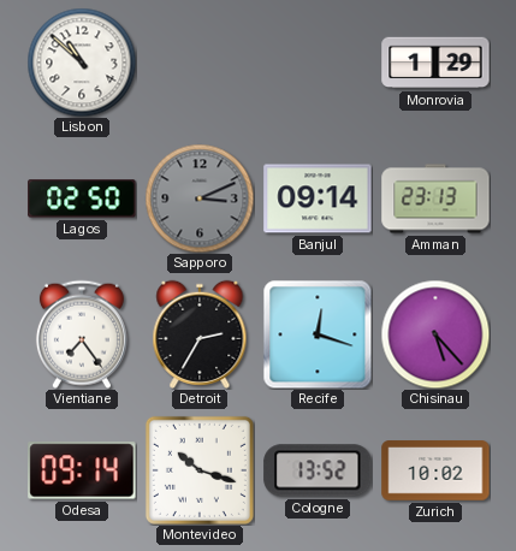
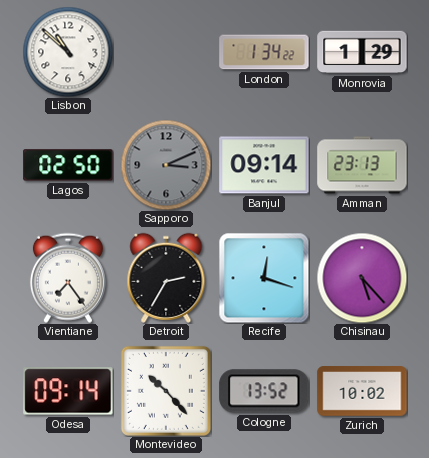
London: none -> 1:34
Montevideo: 10:18 -> 10:23
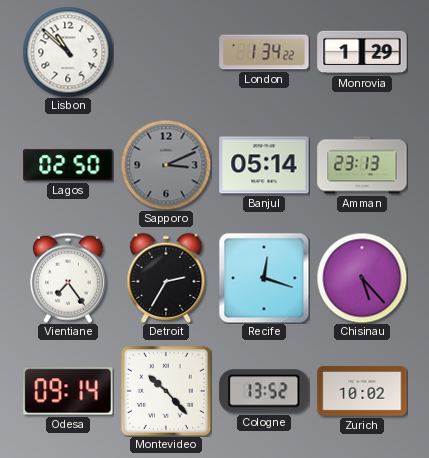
Banjul: 09:14 -> 05:14
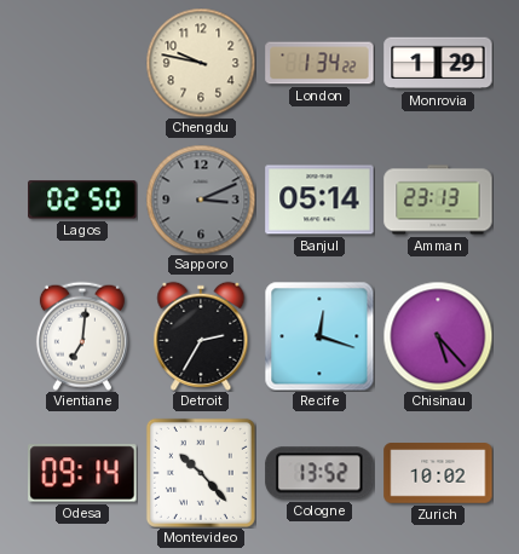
Lisbon: 10:52 -> none
Chengdu: none -> 9:47
Vientiane: 7:24 -> 7:01
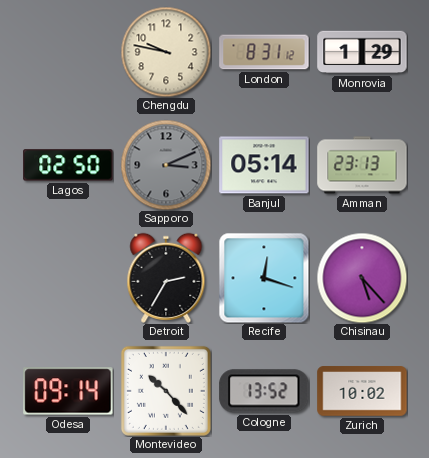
London: 1:34 -> 8:31
Vientiane: 7:01 -> none
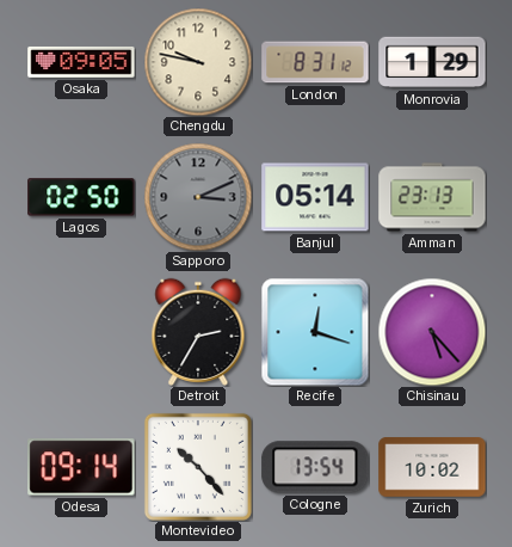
Osaka: none -> 09:05
Cologne: 13:52 -> 13:54
